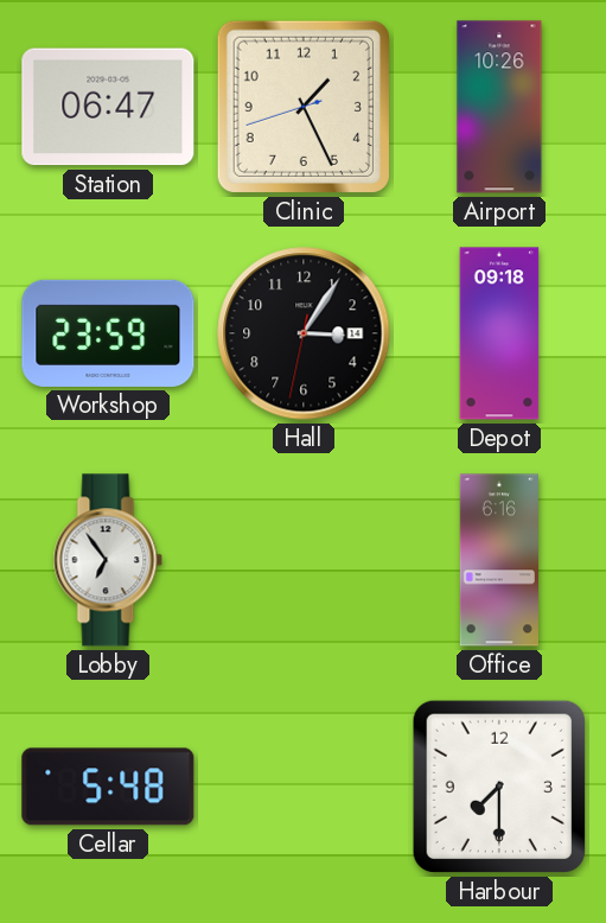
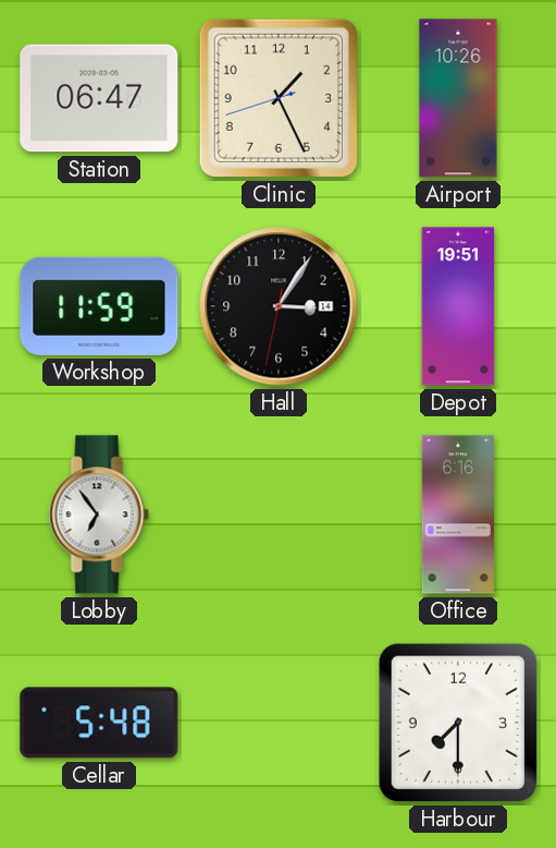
Workshop: 23:59 -> 11:59
Depot: 09:18 -> 19:51
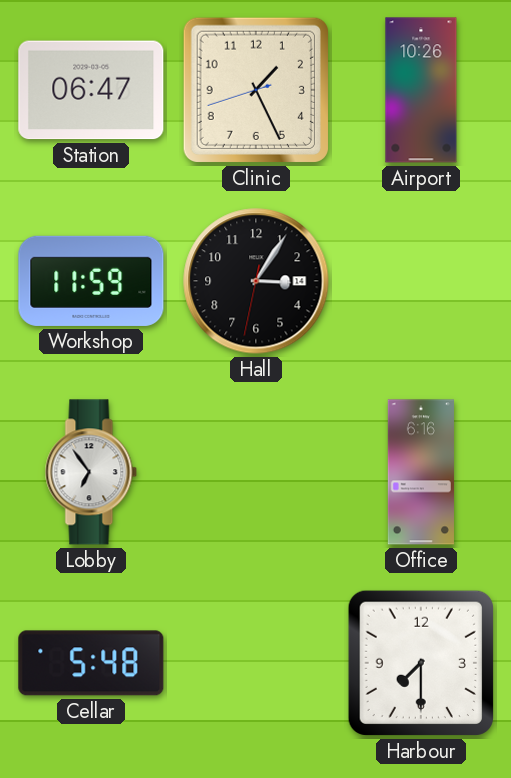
Depot: 19:51 -> none
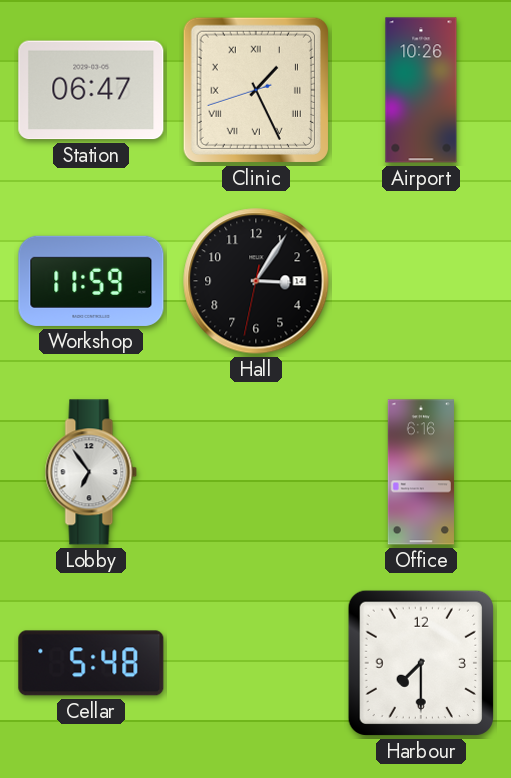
Clinic numerals: Arabic -> Roman
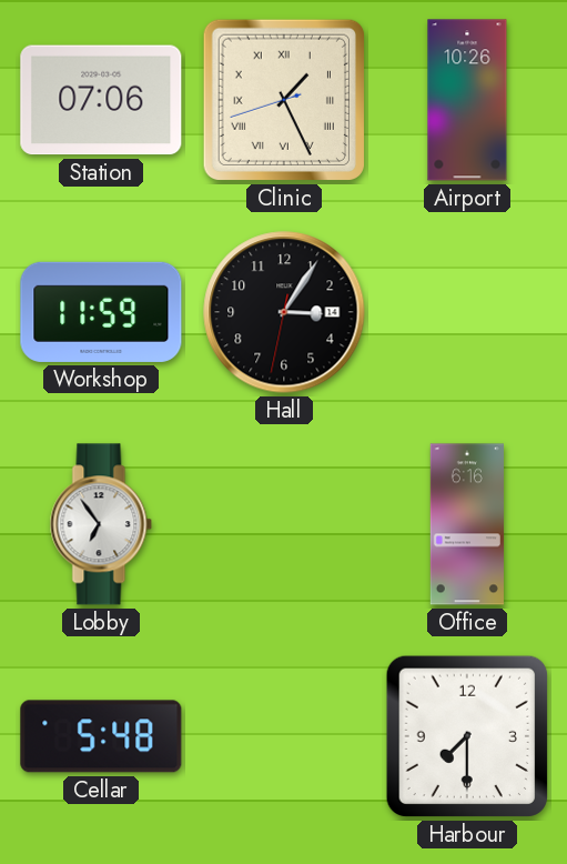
Station: 06:47 -> 07:06
